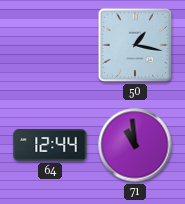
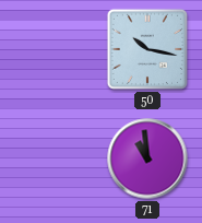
50: 1:17 -> 10:17
64: 12:44 -> none
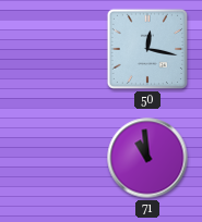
50: 10:17 -> 12:17
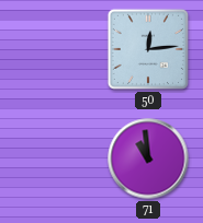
50: 12:17 -> 12:14
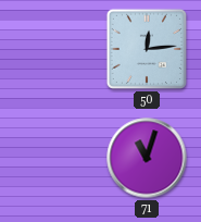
71: 10:59 -> 11:03
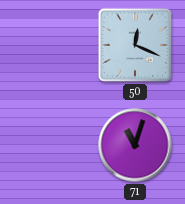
50: 12:14 -> 12:19
